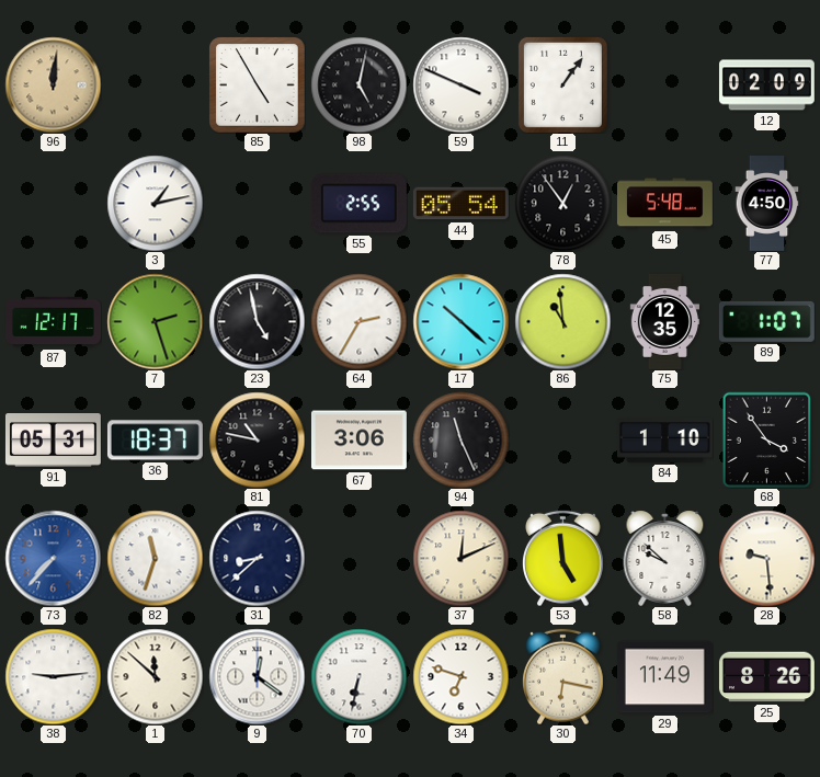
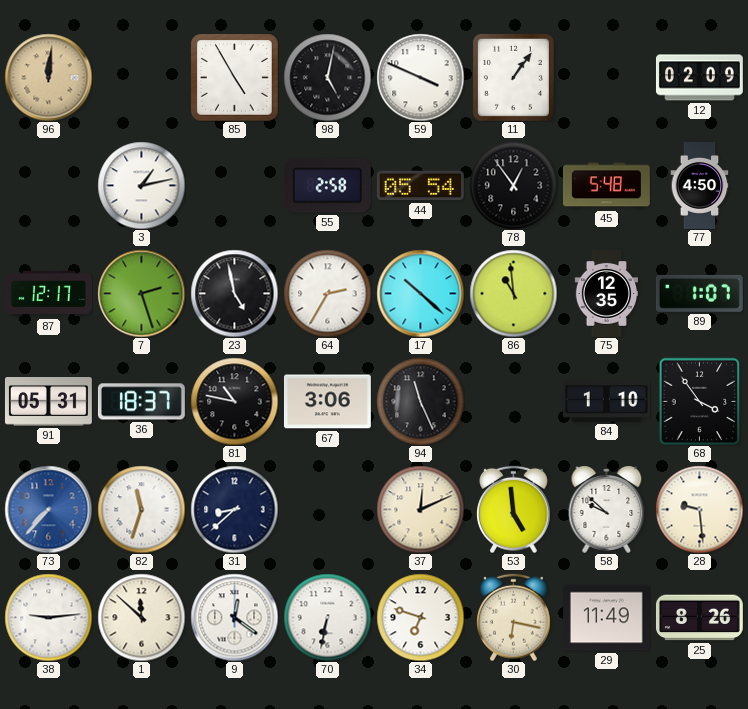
55: 2:55 -> 2:58
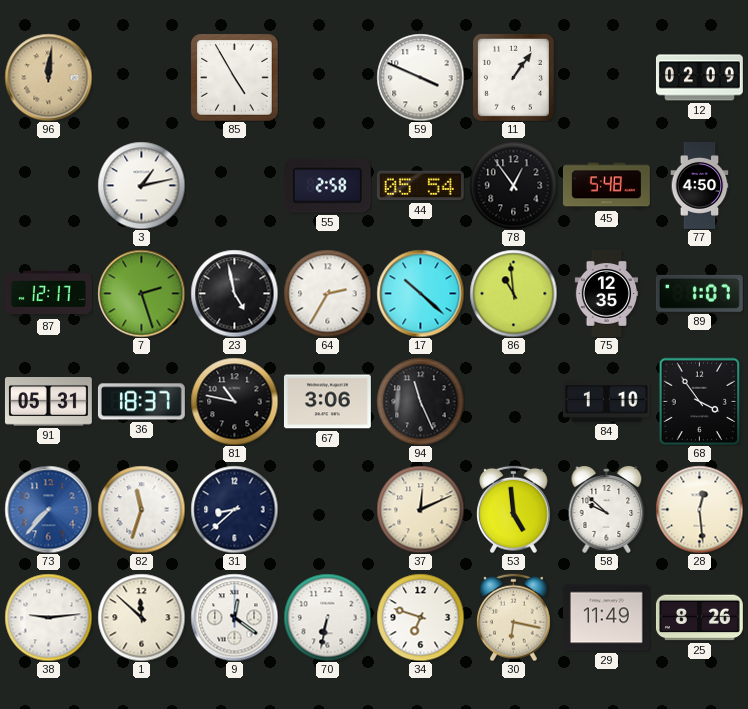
98: 5:02 -> none
28: 9:29 -> 12:29
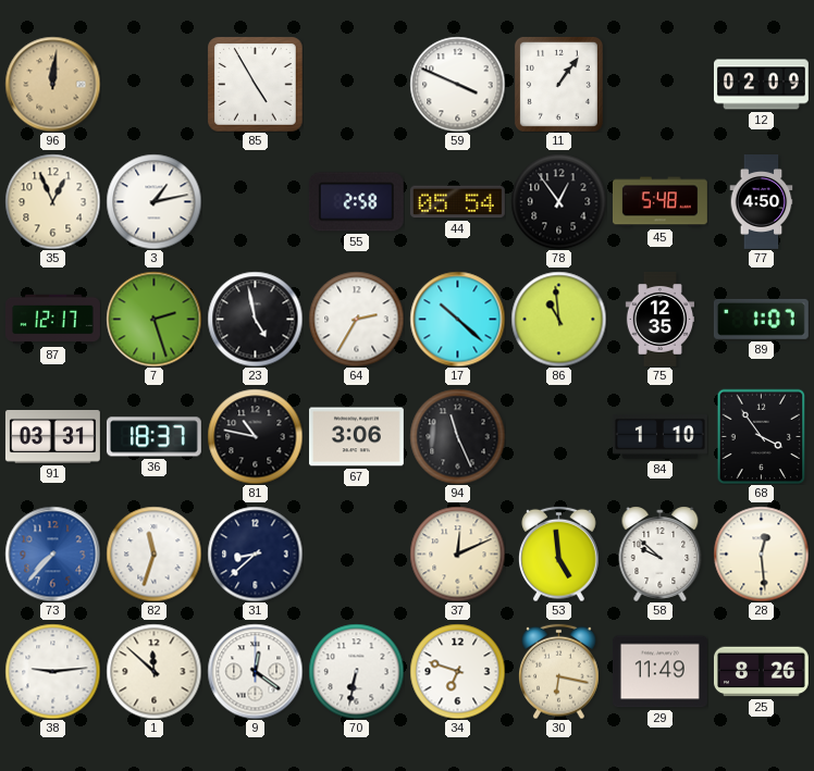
35: none -> 12:56
91: 05:31 -> 03:31
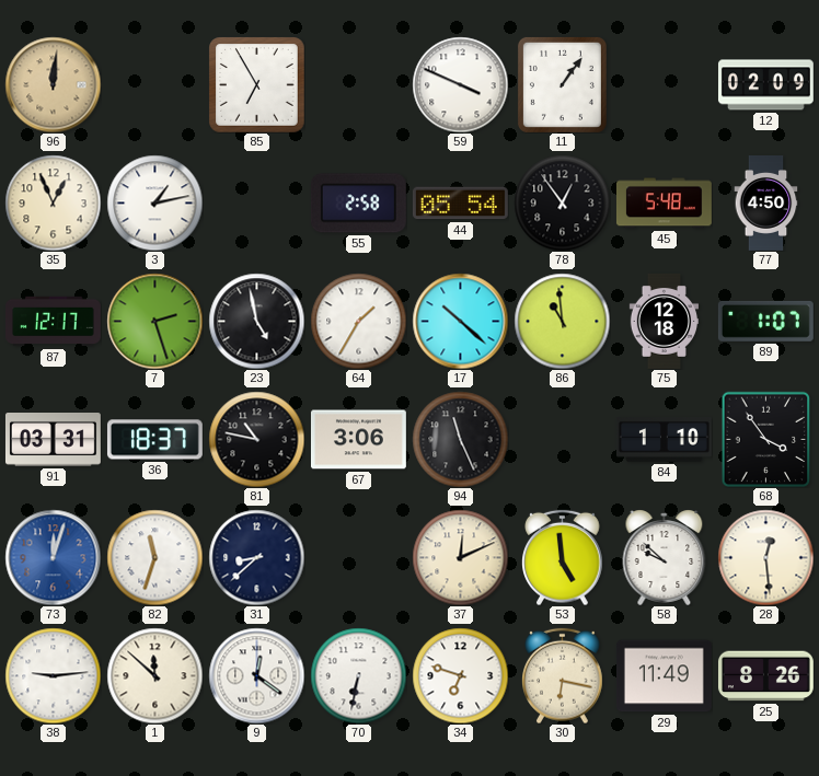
85: 4:55 -> 6:55
64: 2:35 -> 1:35
75: 12:35 -> 12:18
73: 7:37 -> 12:03
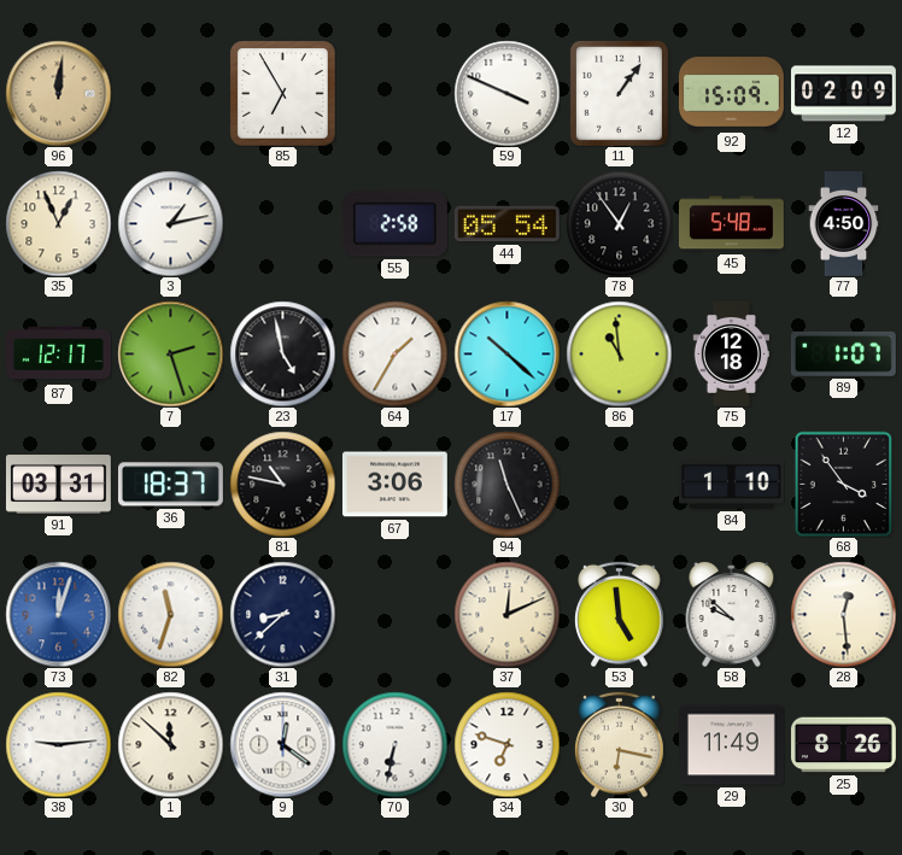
92: none -> 15:09
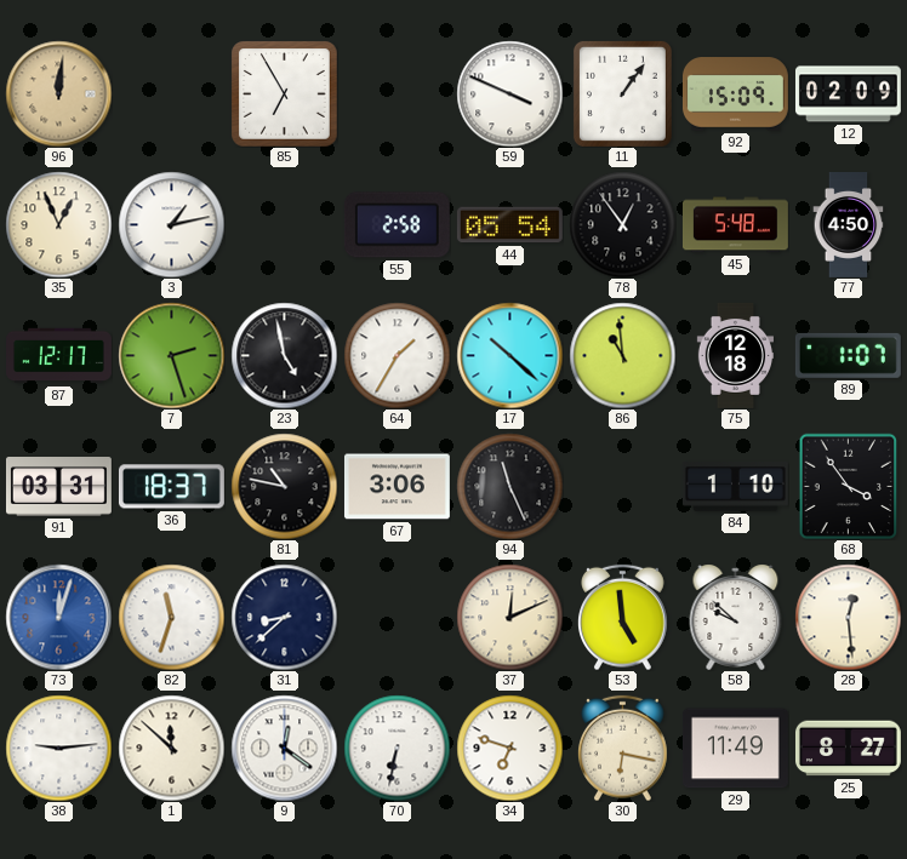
25: 8:26 -> 8:27
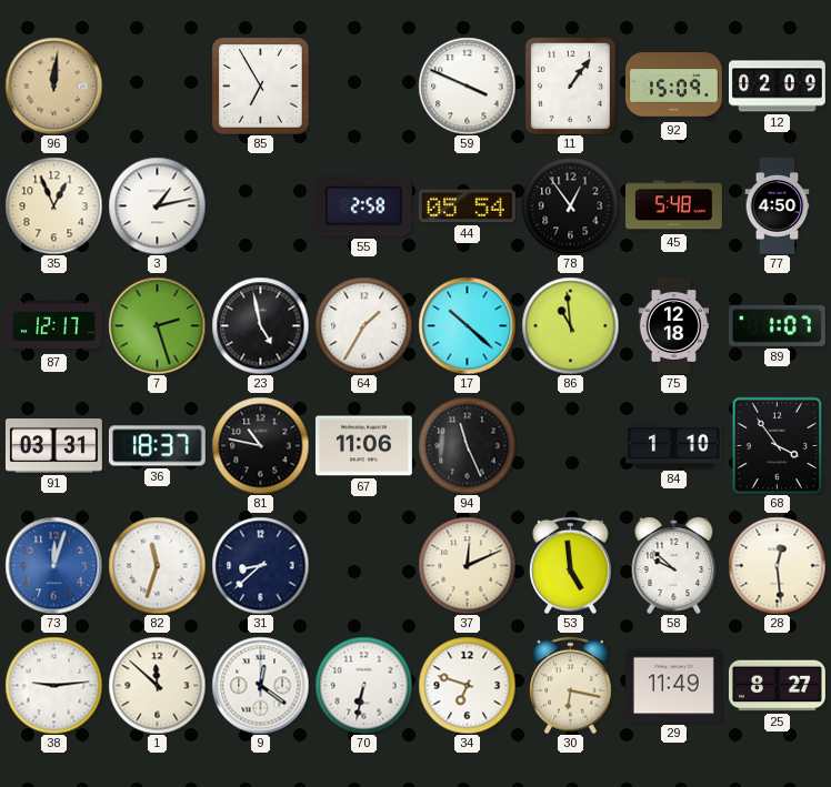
67: 3:06 -> 11:06
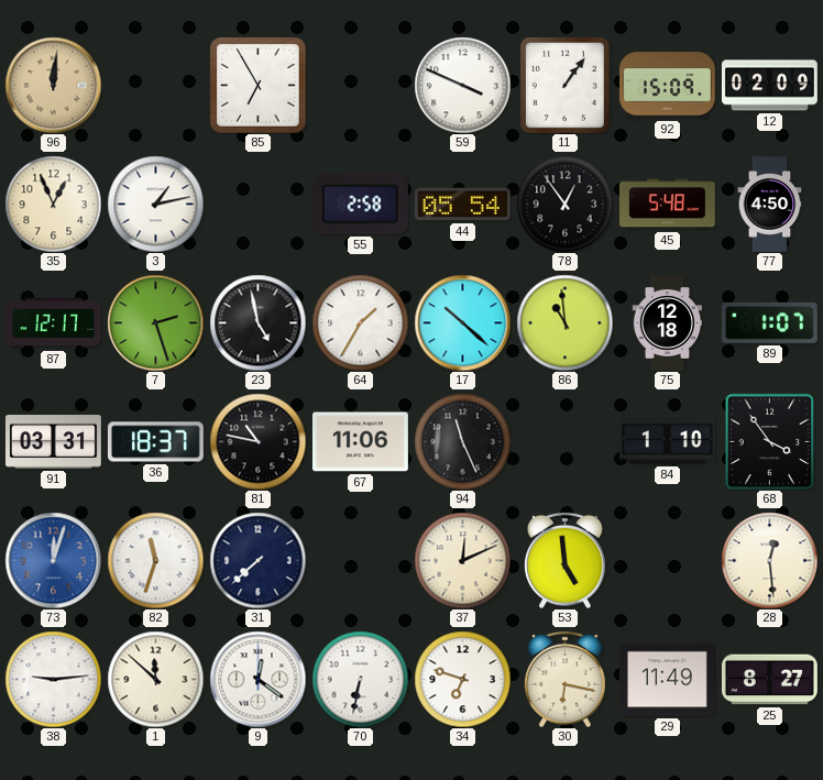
31: 8:38 -> 7:38
58: 9:52 -> none
